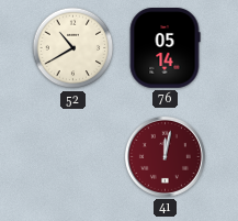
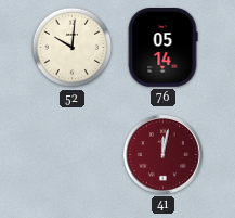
52: 10:40 -> 10:01
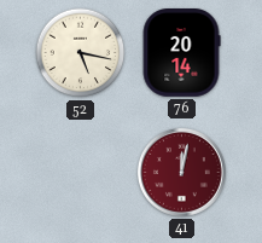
52: 10:01 -> 5:17
76: 05:14 -> 20:14
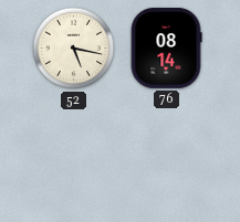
76: 20:14 -> 08:14
41: 12:02 -> none
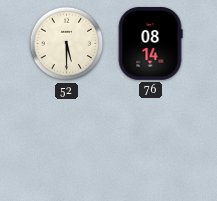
52: 5:17 -> 5:30
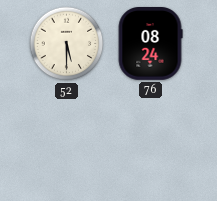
76: 08:14 -> 08:24
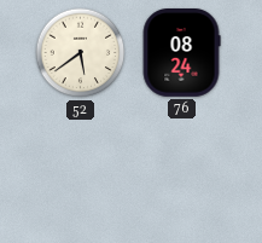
52: 5:30 -> 5:39
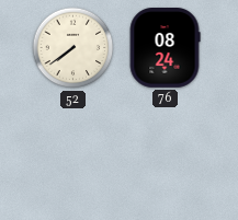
52: 5:39 -> 7:39
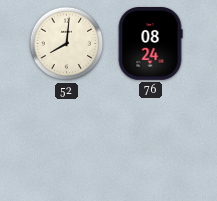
52: 7:39 -> 8:01
